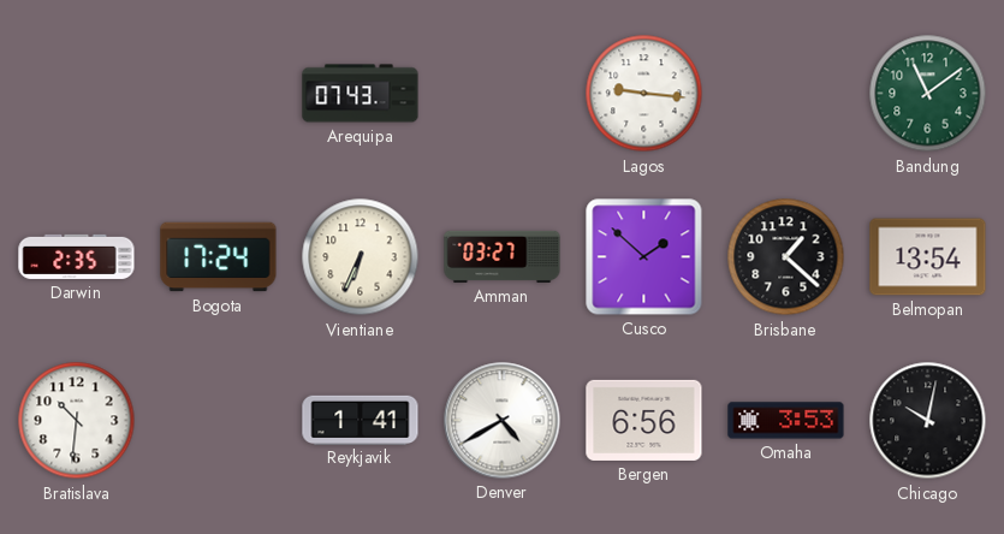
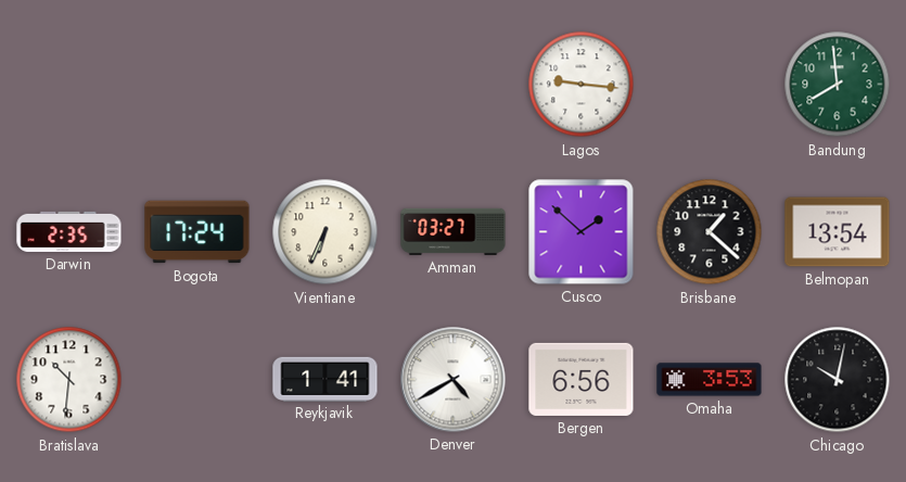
Arequipa: 07:43 -> none
Bandung: 11:09 -> 7:59
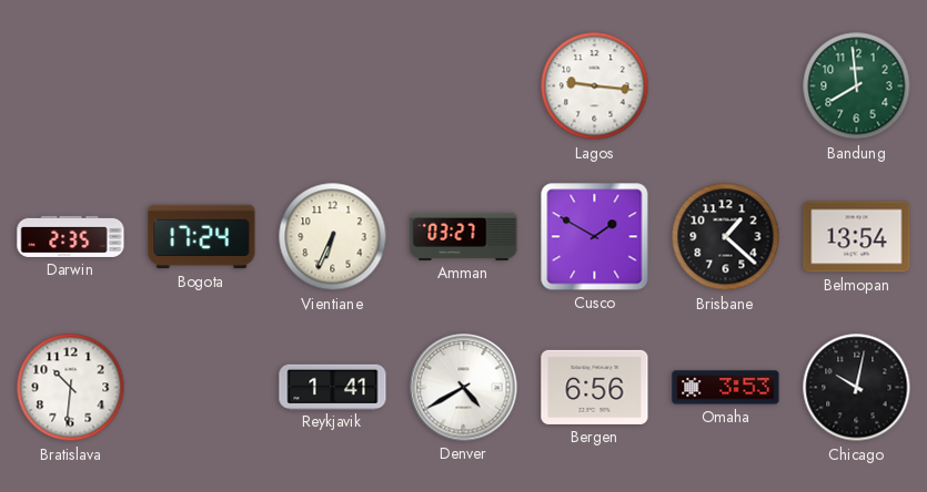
Cusco: 1:52 -> 1:50
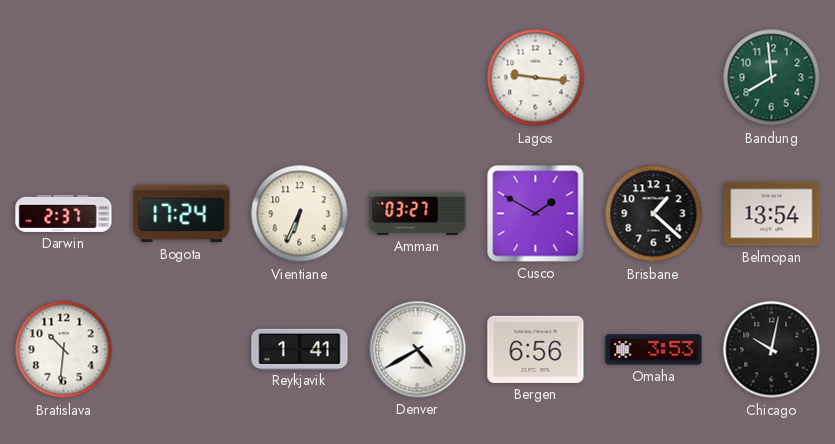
Darwin: 2:35 -> 2:37
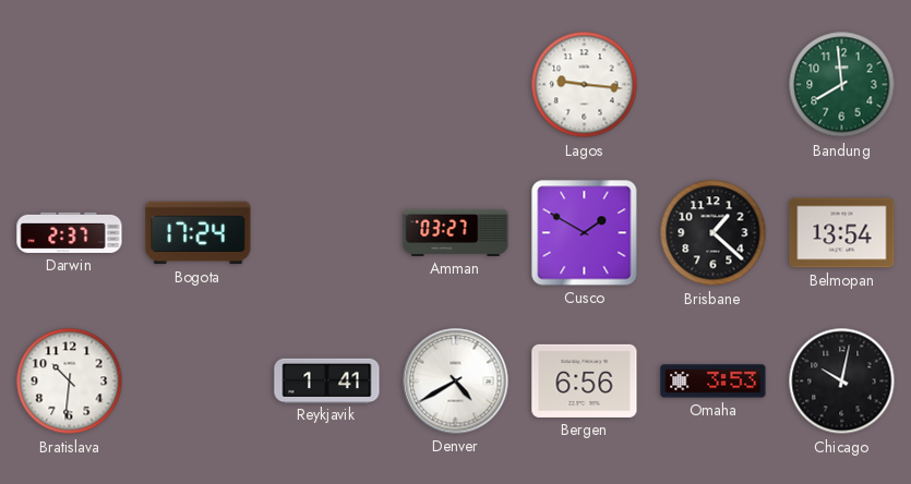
Vientiane: 6:34 -> none
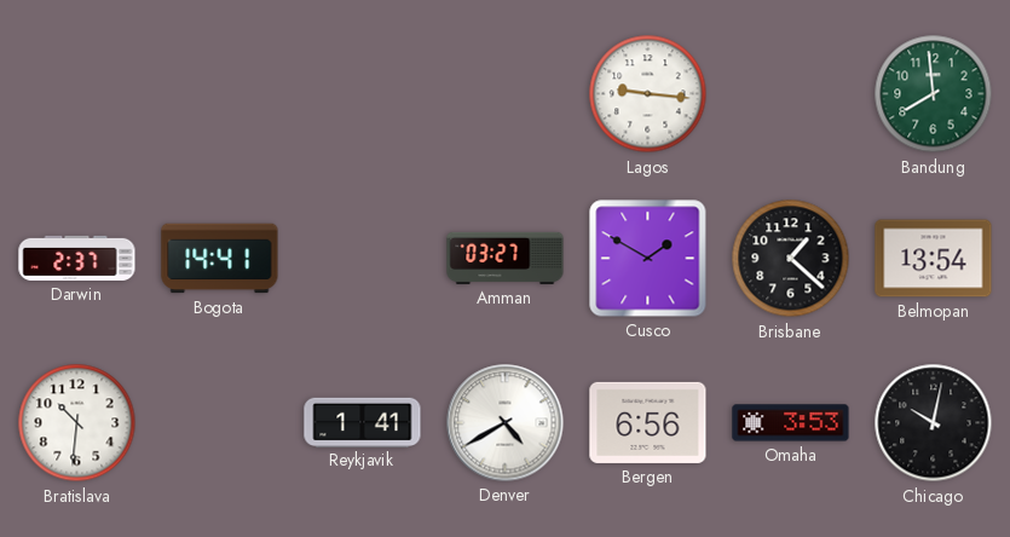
Bogota: 17:24 -> 14:41
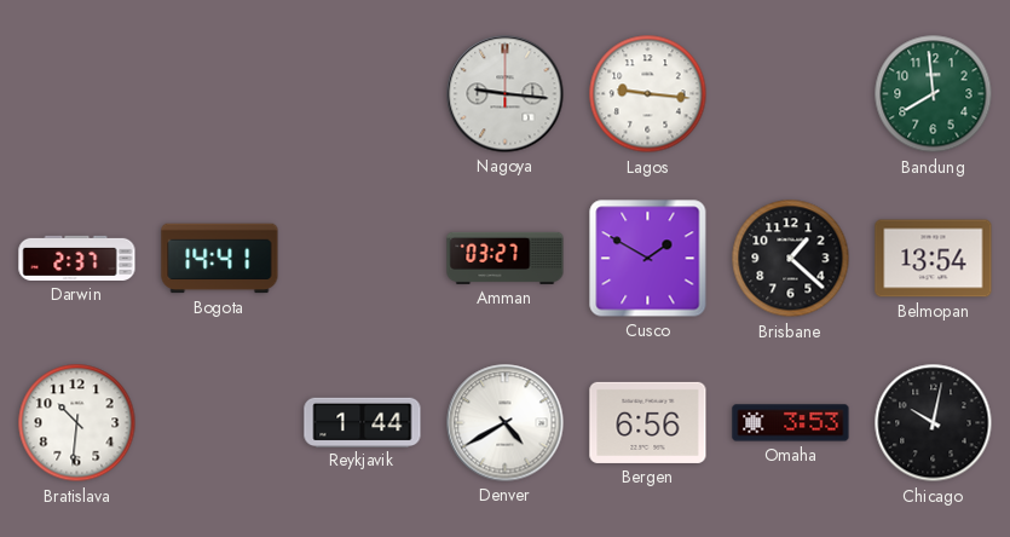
Nagoya: none -> 9:16
Reykjavik: 1:41 -> 1:44
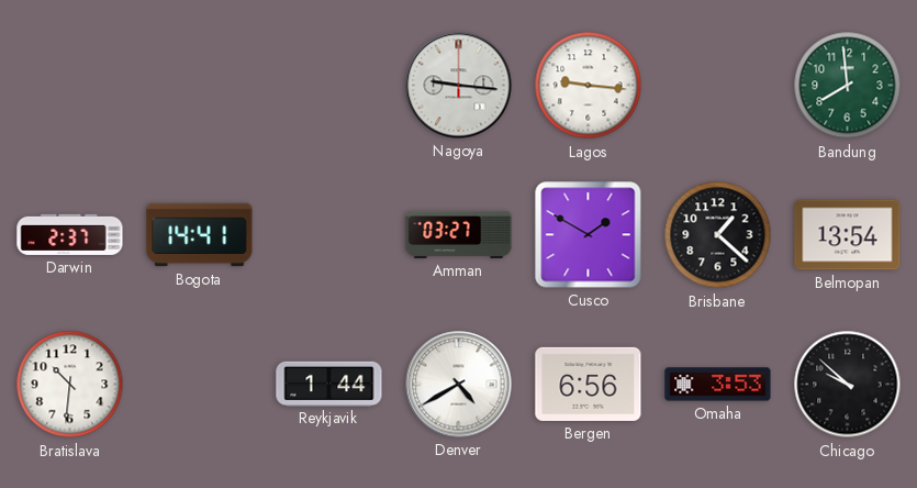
Chicago: 10:02 -> 9:52
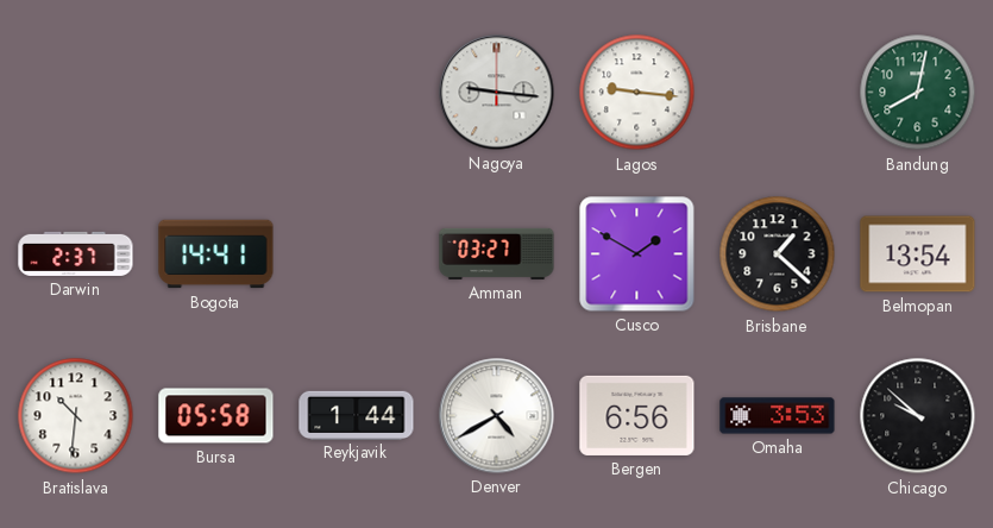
Bandung: 7:59 -> 8:02
Bursa: none -> 05:58
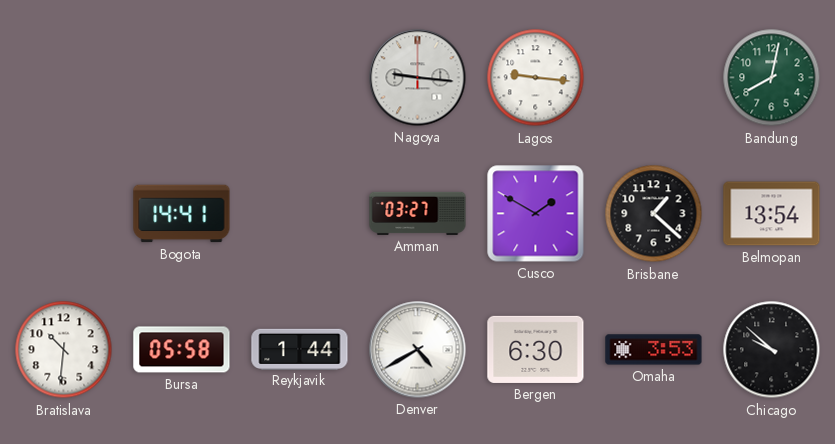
Darwin: 2:37 -> none
Bergen: 6:56 -> 6:30
